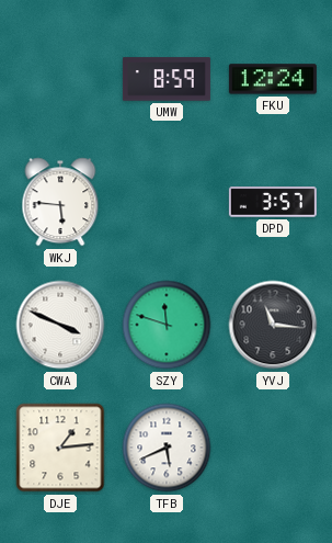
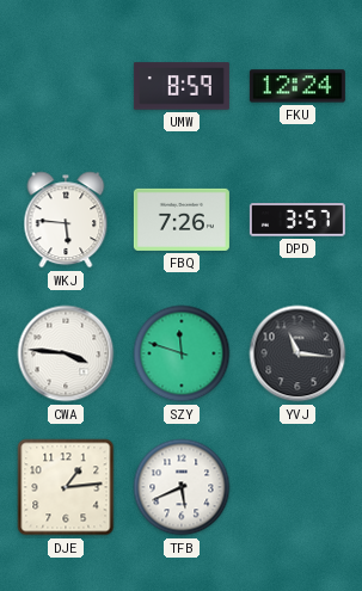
FBQ: none -> 7:26
CWA: 3:49 -> 3:46
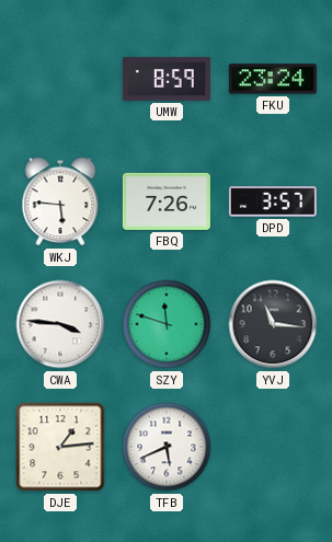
FKU: 12:24 -> 23:24
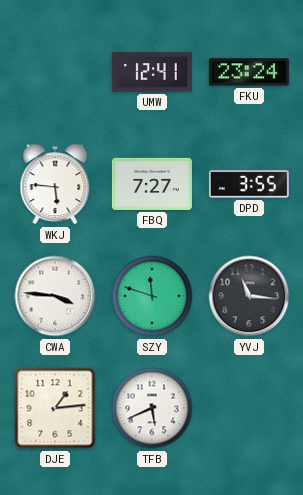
UMW: 8:59 -> 12:41
FBQ: 7:26 -> 7:27
DPD: 3:57 -> 3:55
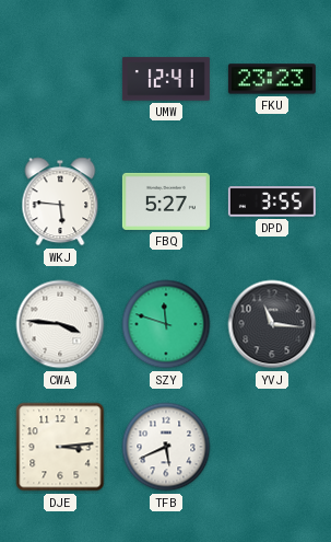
FKU: 23:24 -> 23:23
FBQ: 7:27 -> 5:27
DJE: 1:14 -> 3:14
